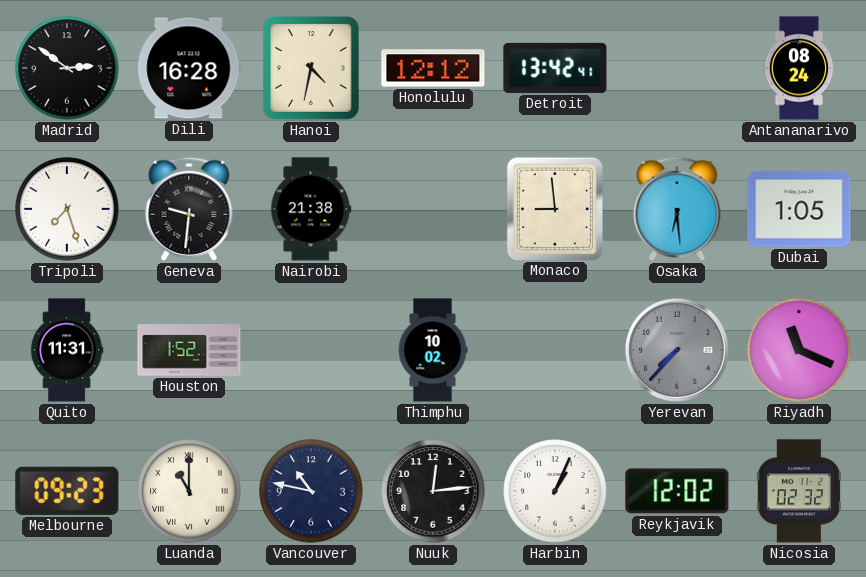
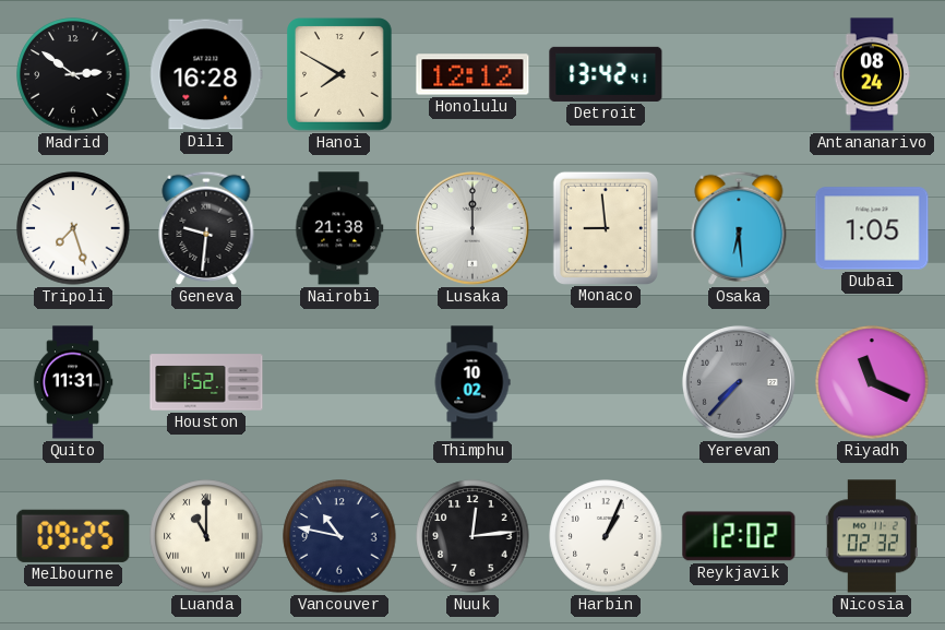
Hanoi: 4:32 -> 7:50
Lusaka: none -> 12:00
Melbourne: 09:23 -> 09:25
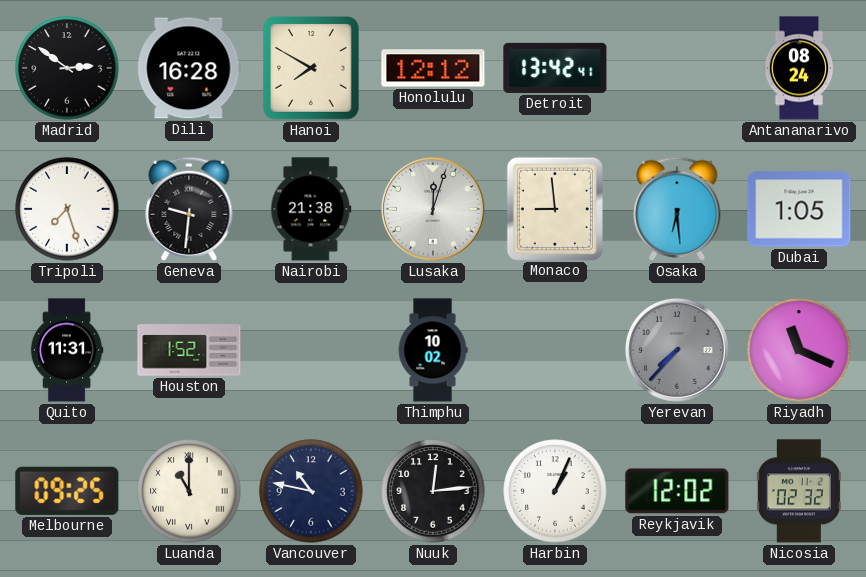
Lusaka: 12:00 -> 12:03
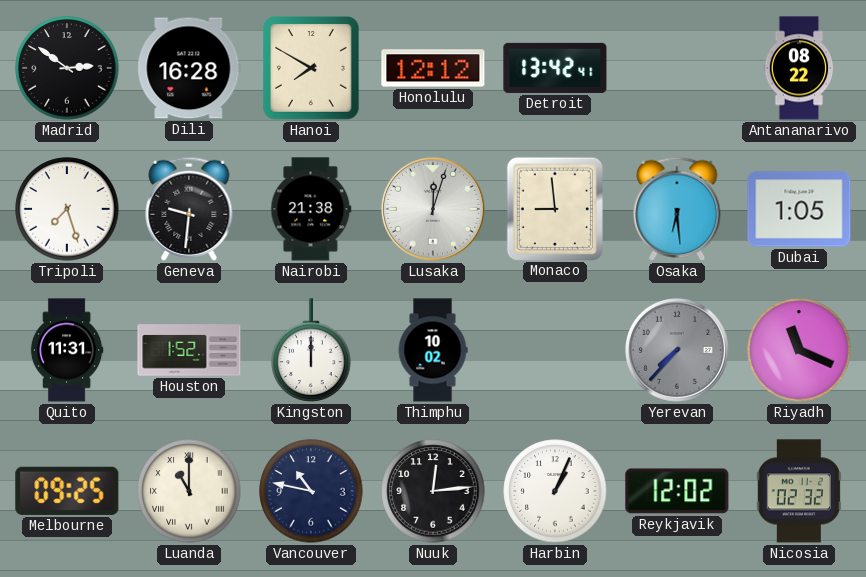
Antananarivo: 08:24 -> 08:22
Kingston: none -> 12:00
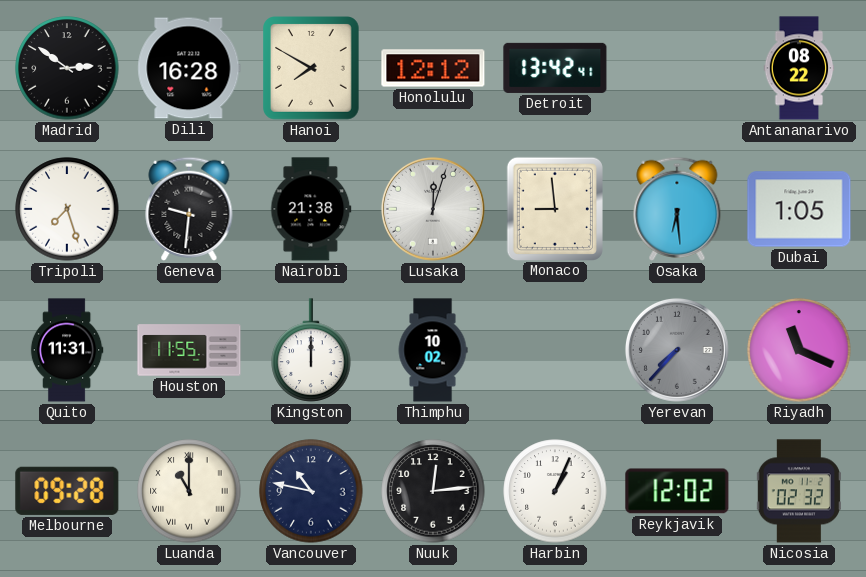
Houston: 1:52 -> 11:55
Melbourne: 09:25 -> 09:28
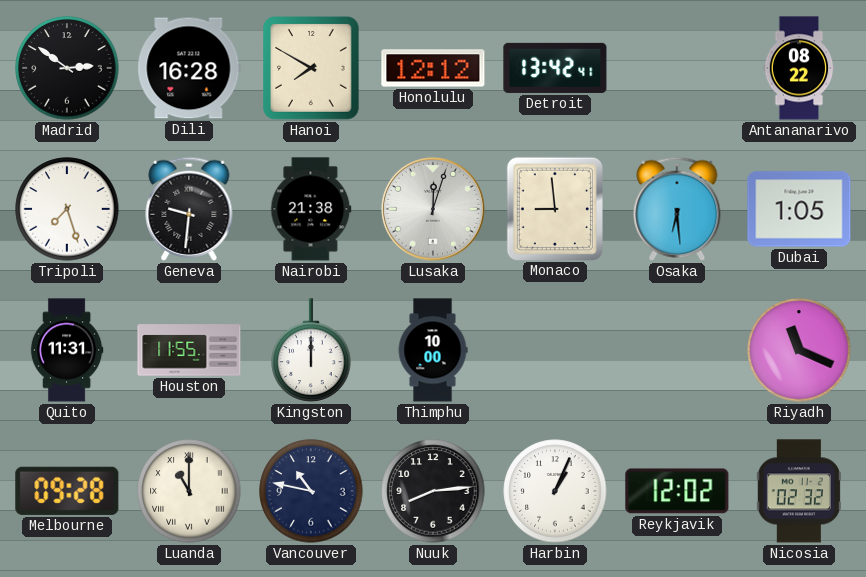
Thimphu: 10:02 -> 10:00
Yerevan: 7:37 -> none
Nuuk: 12:14 -> 8:14
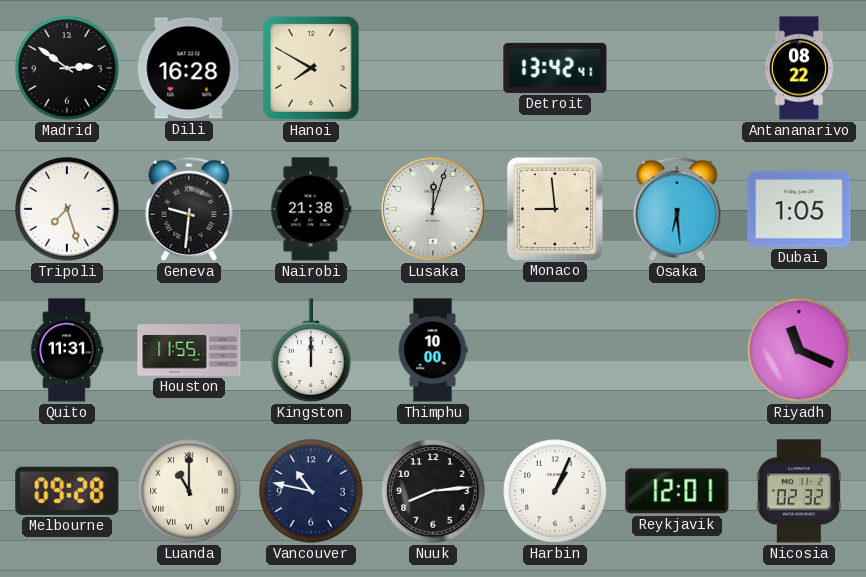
Honolulu: 12:12 -> none
Reykjavik: 12:02 -> 12:01
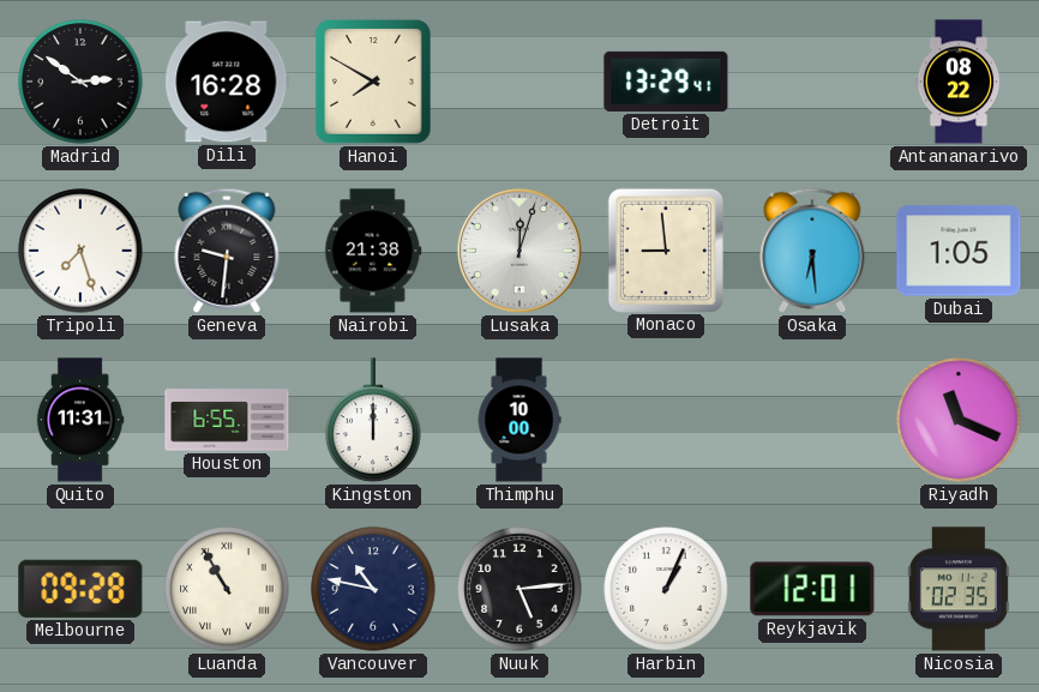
Detroit: 13:42 -> 13:29
Houston: 11:55 -> 6:55
Luanda: 11:00 -> 10:55
Nuuk: 8:14 -> 5:14
Nicosia: 02:32 -> 02:35
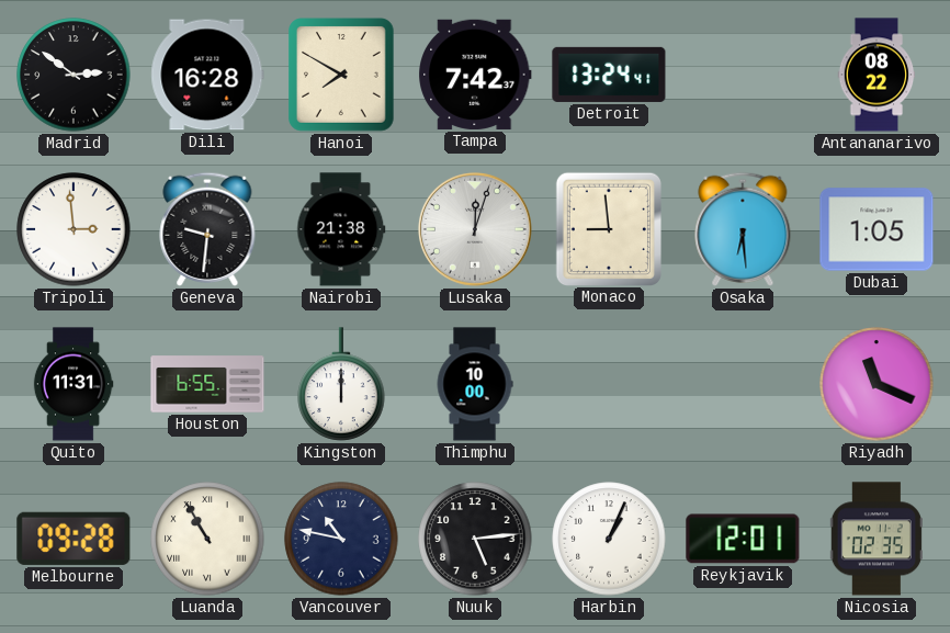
Tampa: none -> 7:42
Detroit: 13:29 -> 13:24
Tripoli: 7:27 -> 2:59
